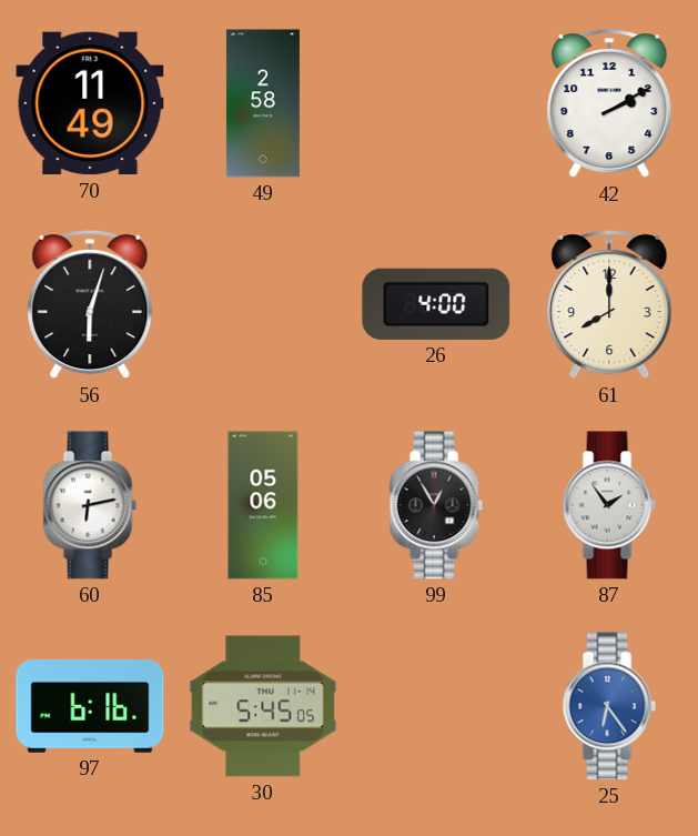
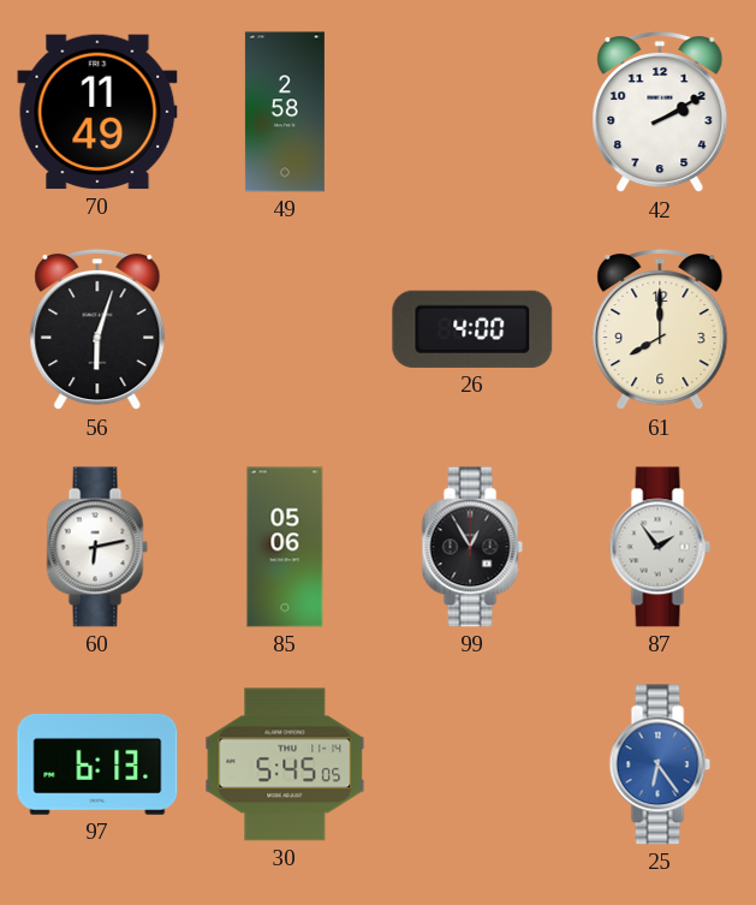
97: 6:16 -> 6:13
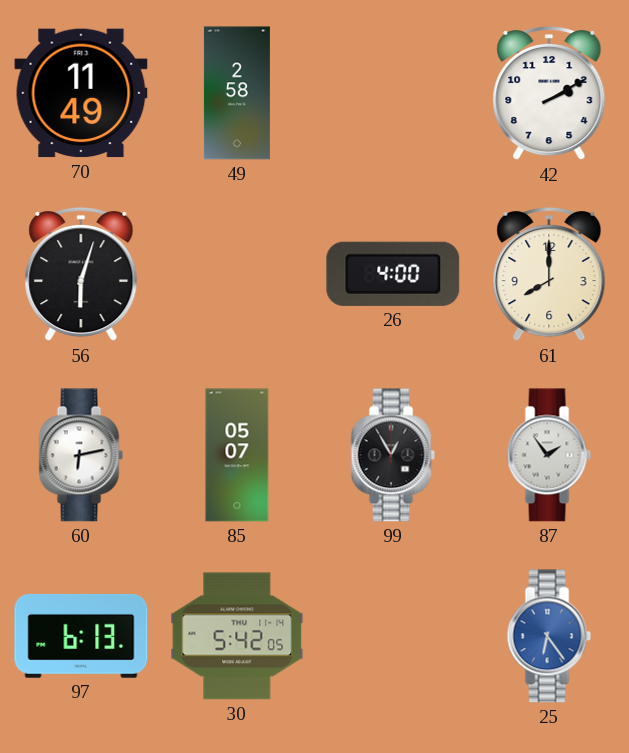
85: 05:06 -> 05:07
30: 5:45 -> 5:42
